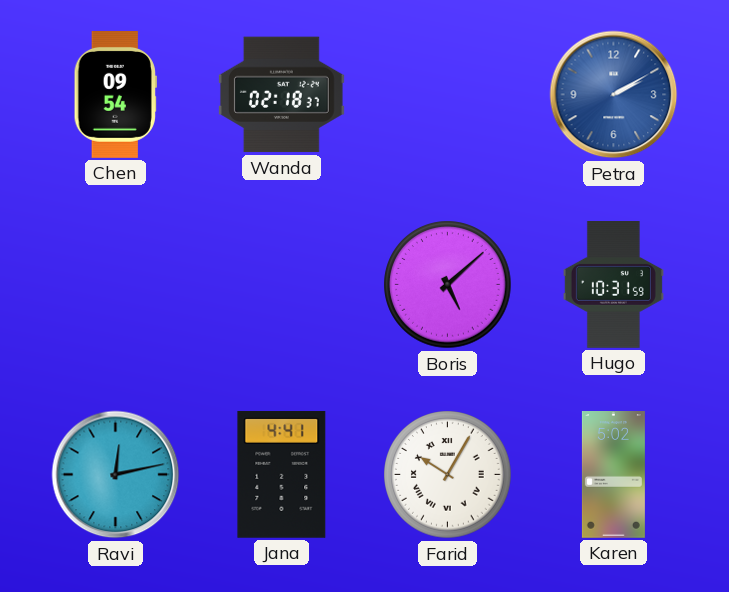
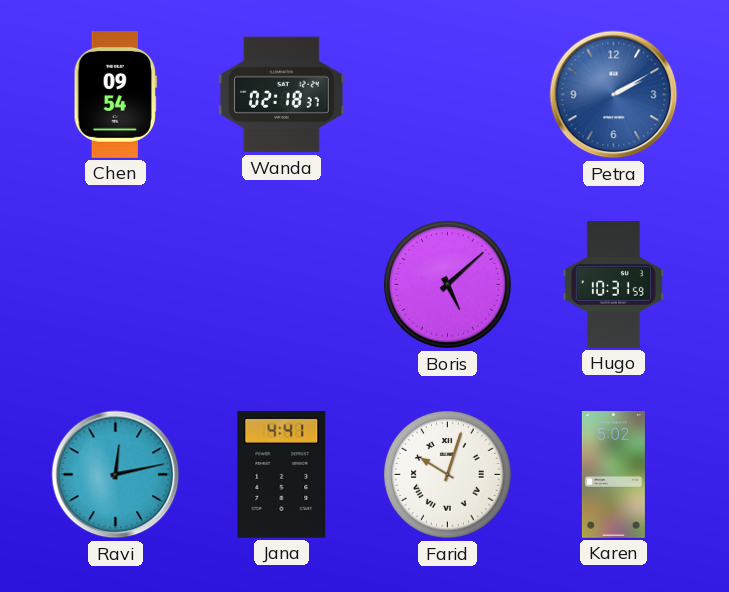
Farid: 10:05 -> 10:03
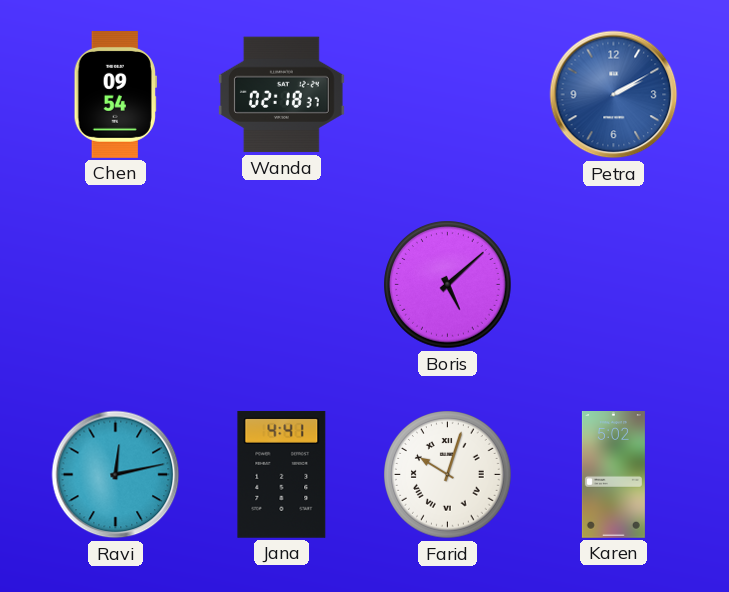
Hugo: 10:31 -> none
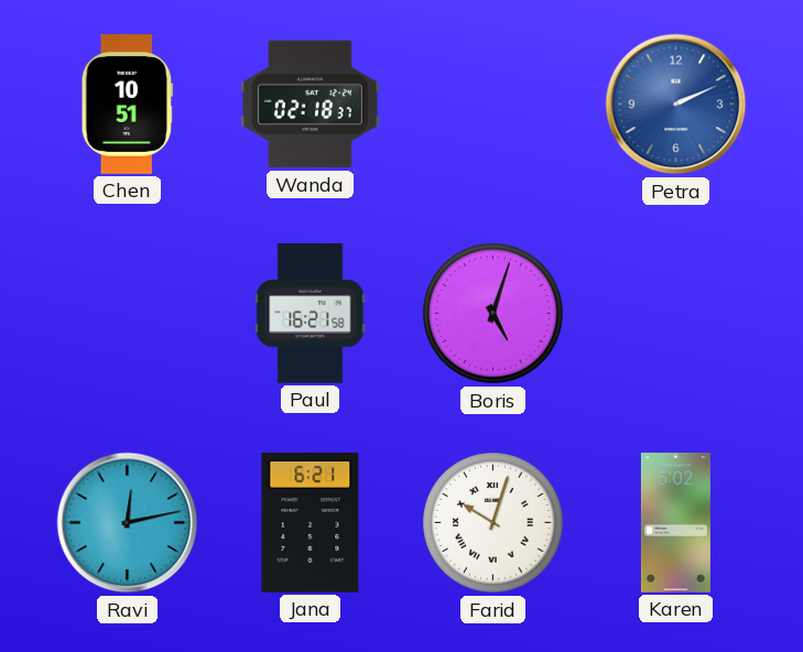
Chen: 09:54 -> 10:51
Petra: 2:10 -> 2:11
Paul: none -> 16:21
Boris: 5:08 -> 5:03
Jana: 4:41 -> 6:21
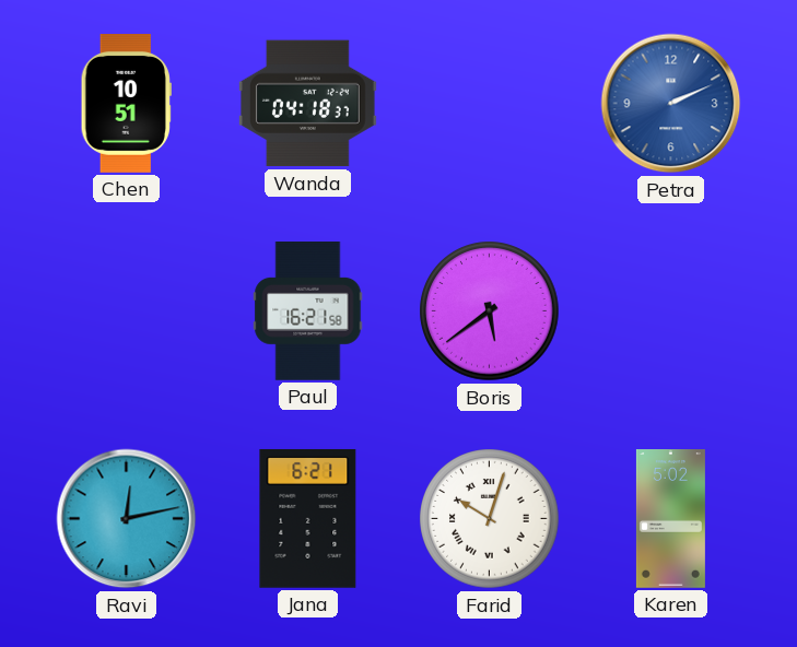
Wanda: 02:18 -> 04:18
Boris: 5:03 -> 5:39
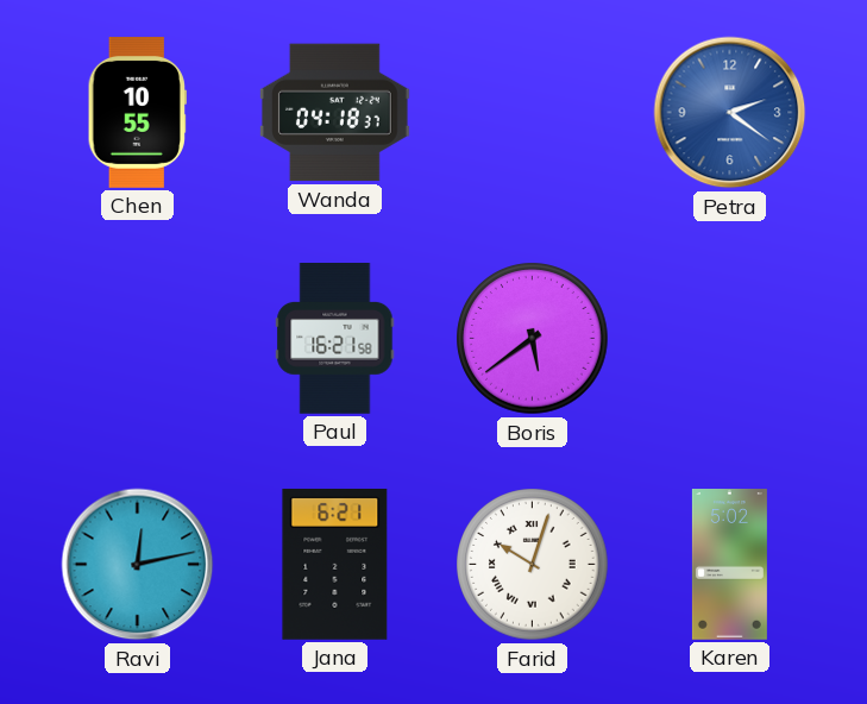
Chen: 10:51 -> 10:55
Petra: 2:11 -> 2:21
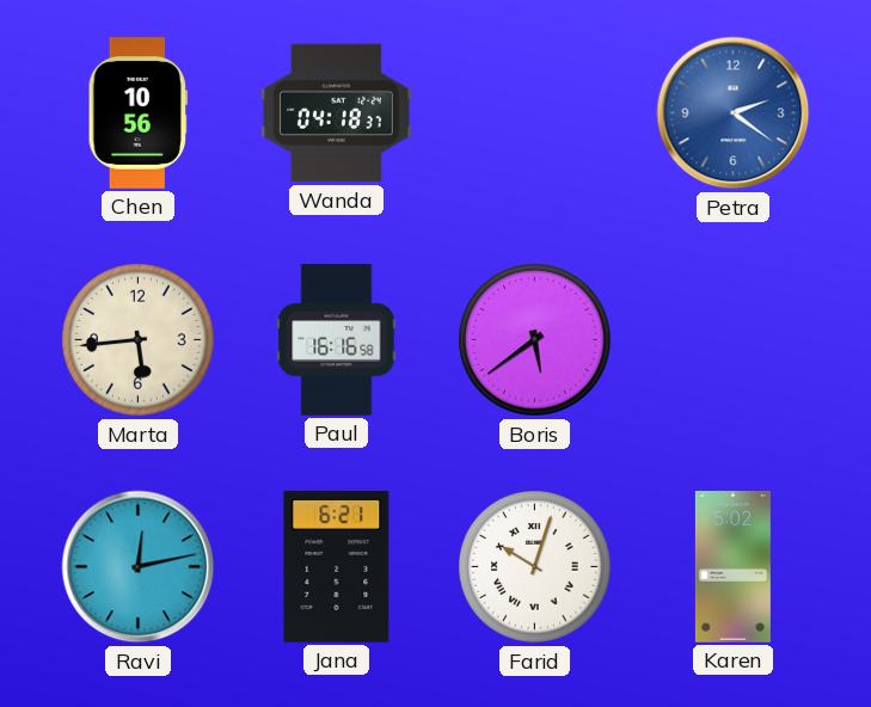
Chen: 10:55 -> 10:56
Marta: none -> 5:44
Paul: 16:21 -> 16:16
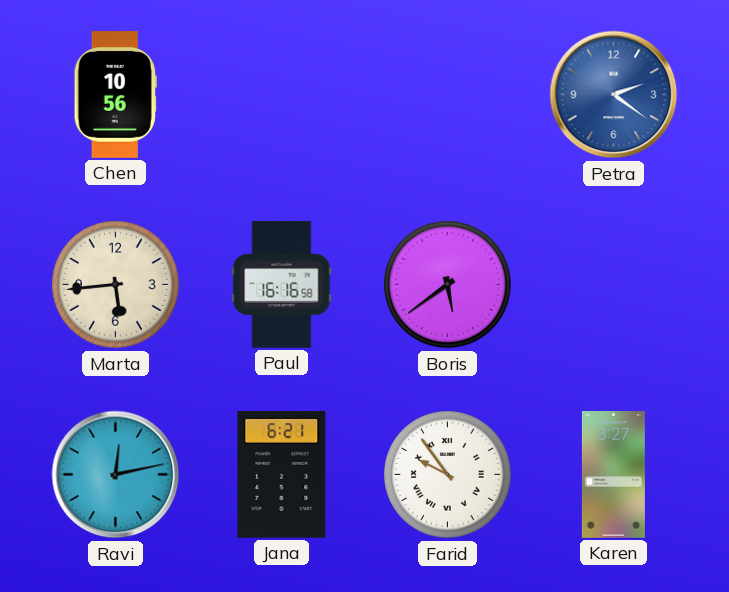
Wanda: 04:18 -> none
Farid: 10:03 -> 9:54
Karen: 5:02 -> 3:27
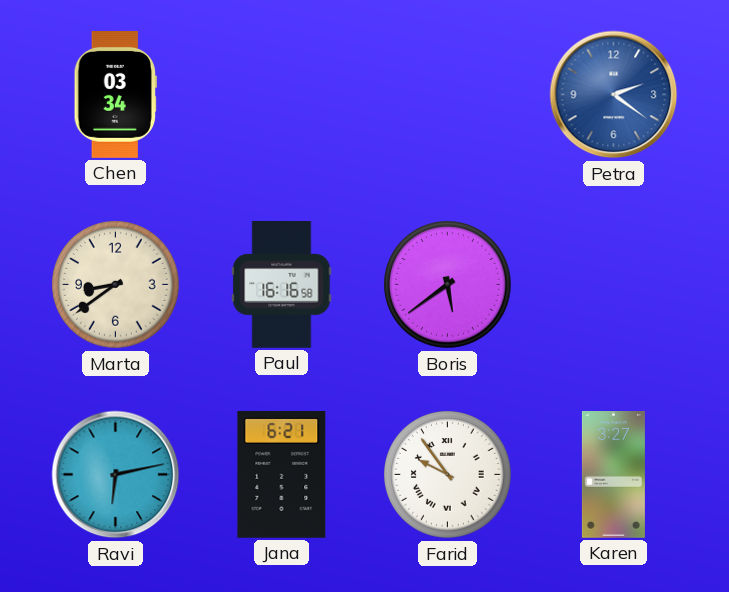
Chen: 10:56 -> 03:34
Marta: 5:44 -> 8:39
Ravi: 12:13 -> 6:13
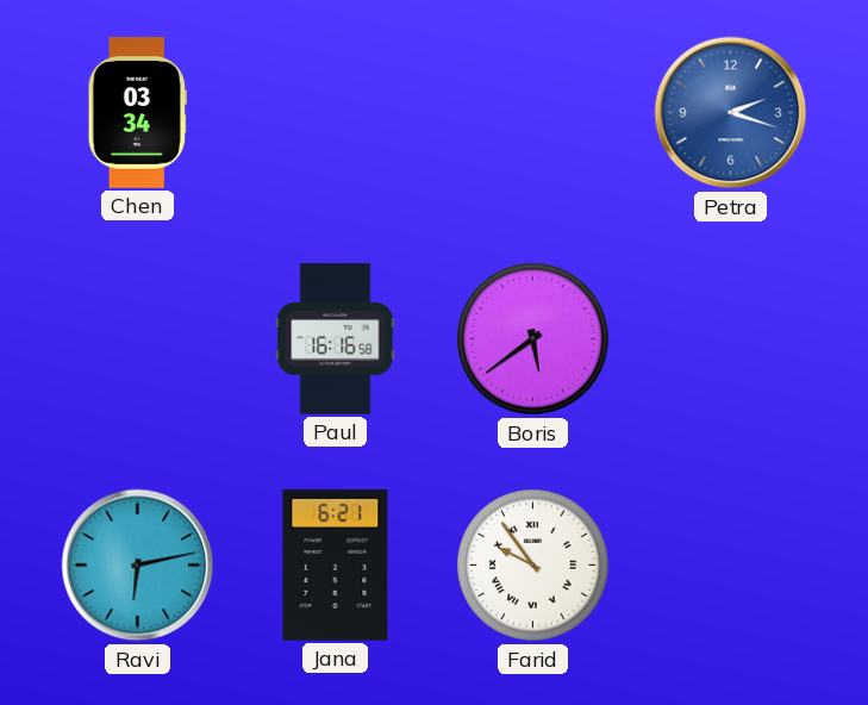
Petra: 2:21 -> 2:18
Marta: 8:39 -> none
Karen: 3:27 -> none
